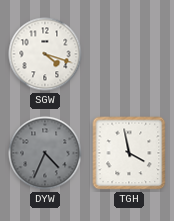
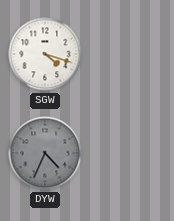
TGH: 3:58 -> none
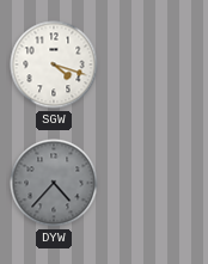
DYW: 4:34 -> 4:37
